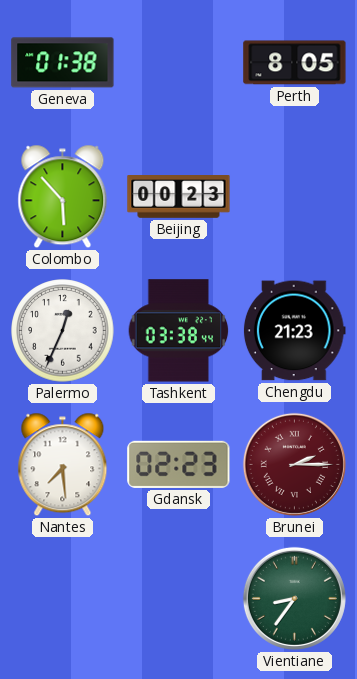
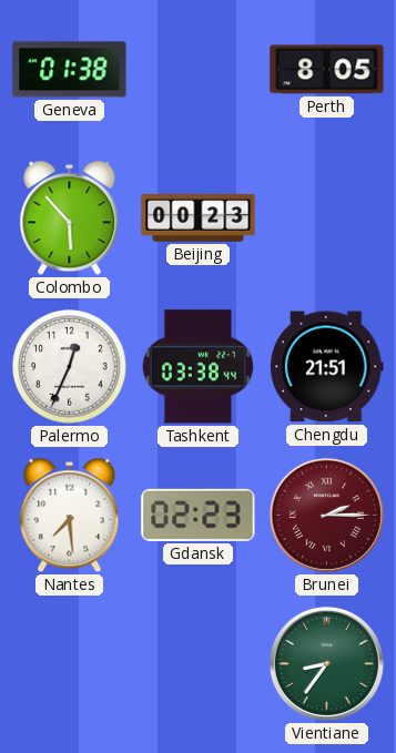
Chengdu: 21:23 -> 21:51
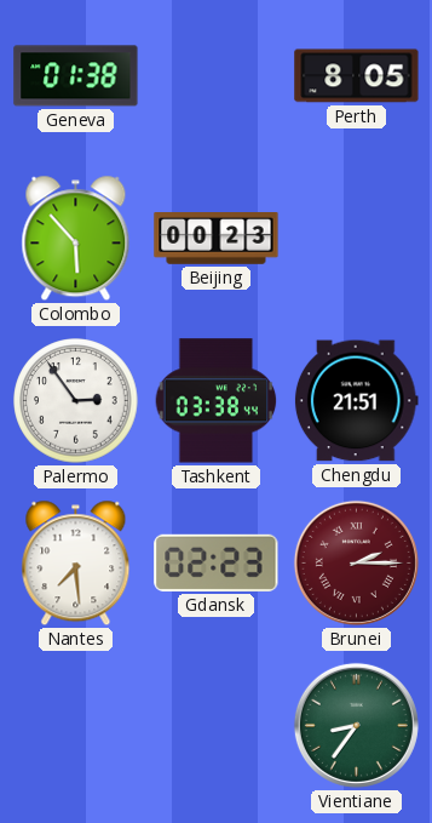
Palermo: 12:34 -> 2:54
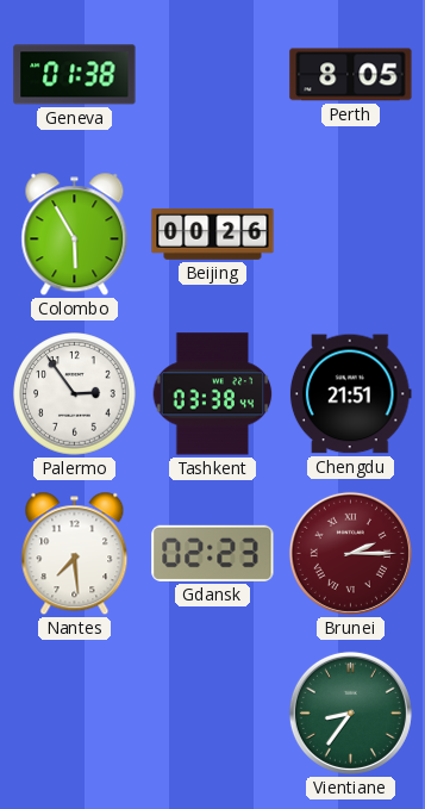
Colombo: 5:53 -> 5:55
Beijing: 00:23 -> 00:26
